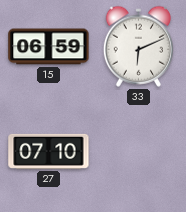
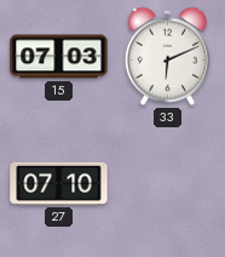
15: 06:59 -> 07:03
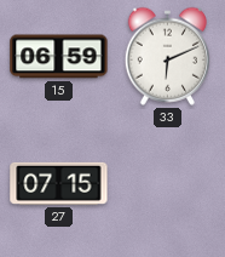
15: 07:03 -> 06:59
27: 07:10 -> 07:15
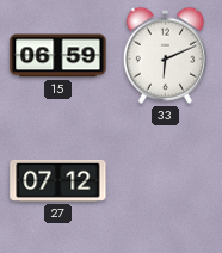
27: 07:15 -> 07:12
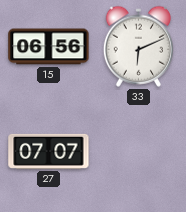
15: 06:59 -> 06:56
27: 07:12 -> 07:07
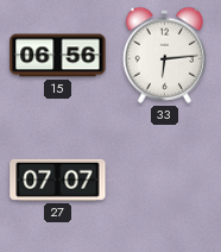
33: 6:11 -> 6:14
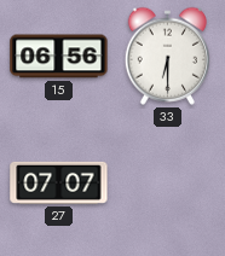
33: 6:14 -> 6:30
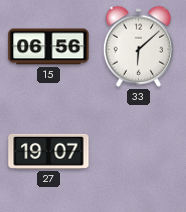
33: 6:30 -> 6:08
27: 07:07 -> 19:07
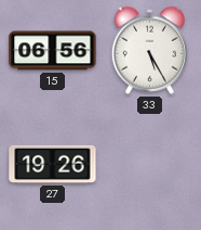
33: 6:08 -> 5:25
27: 19:07 -> 19:26
